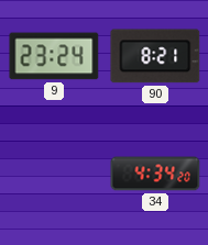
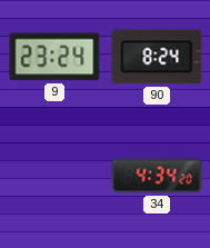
90: 8:21 -> 8:24
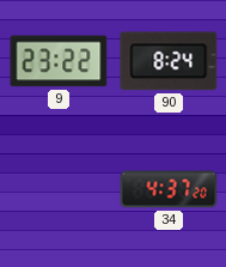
9: 23:24 -> 23:22
34: 4:34 -> 4:37
